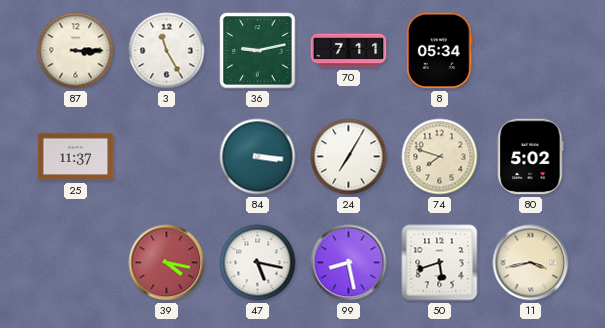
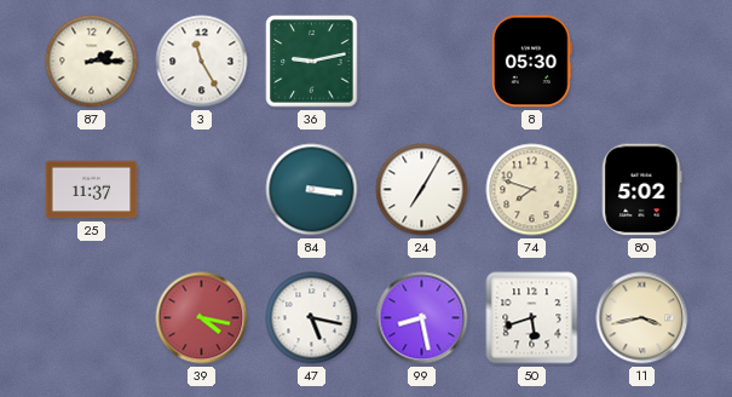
87: 3:15 -> 2:15
70: 7:11 -> none
8: 05:34 -> 05:30
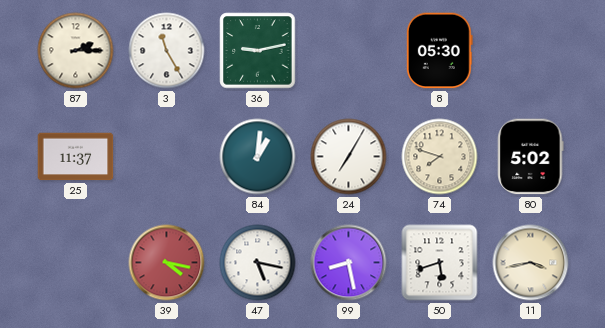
84: 3:16 -> 1:01
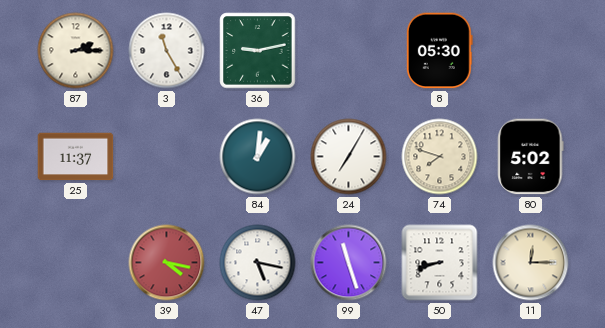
99: 8:28 -> 11:27
50: 5:42 -> 8:42
11: 3:43 -> 12:15
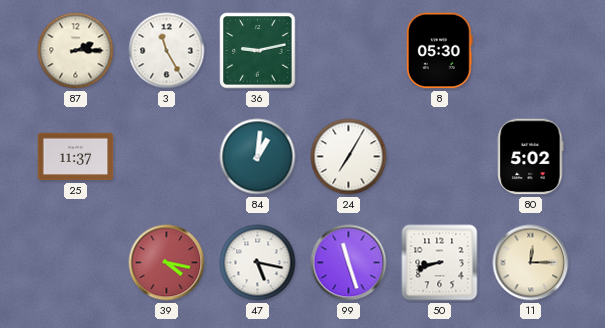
74: 7:48 -> none
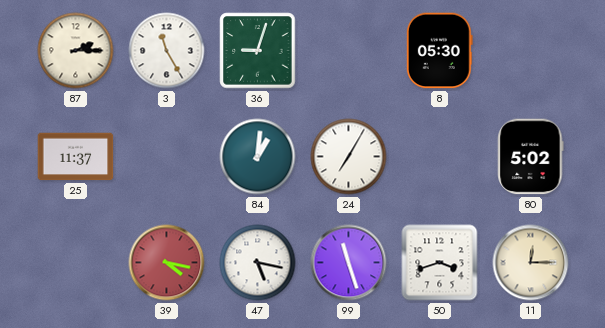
36: 9:13 -> 9:03
50: 8:42 -> 3:42
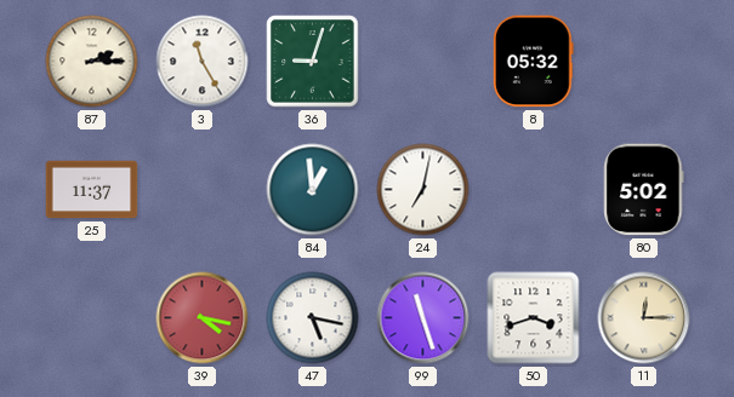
8: 05:30 -> 05:32
84: 1:01 -> 12:59
24: 7:05 -> 7:02
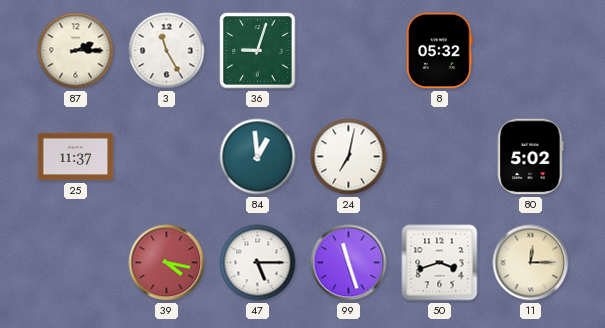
47: 5:17 -> 5:15
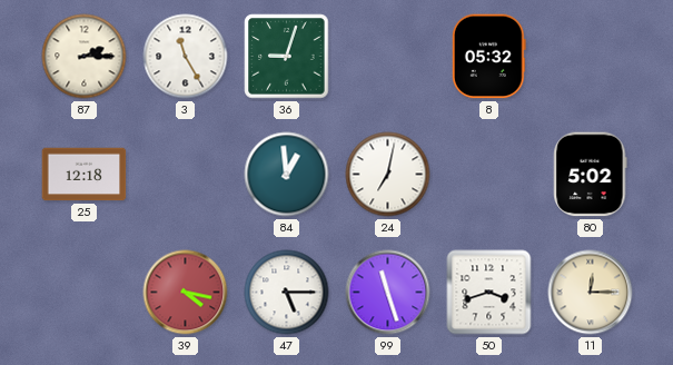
25: 11:37 -> 12:18
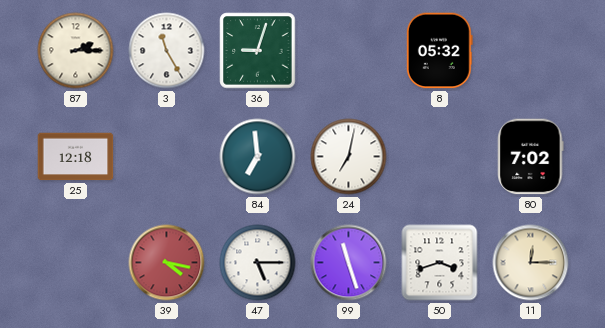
84: 12:59 -> 6:59
80: 5:02 -> 7:02
